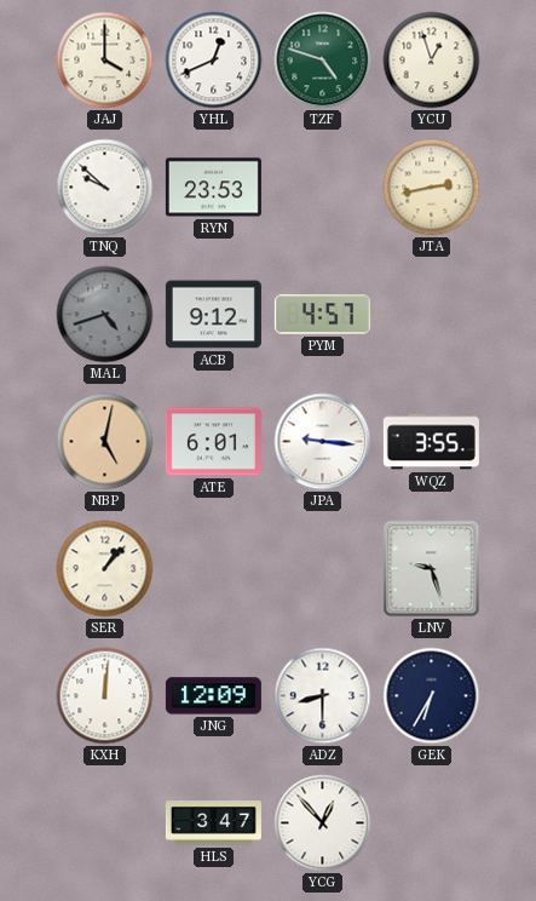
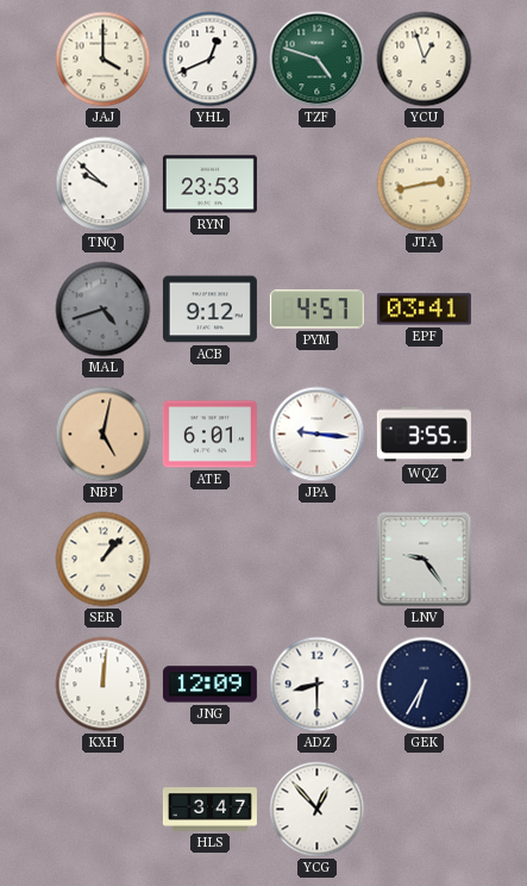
EPF: none -> 03:41
LNV: 9:27 -> 9:24
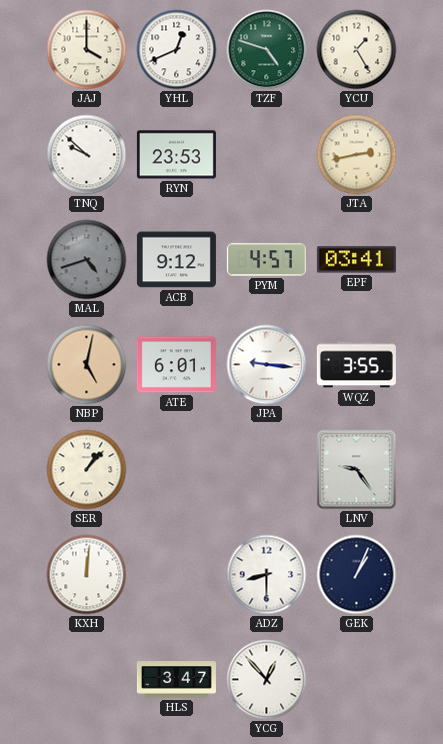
YCU: 12:57 -> 1:25
JNG: 12:09 -> none
GEK: 6:35 -> 1:04
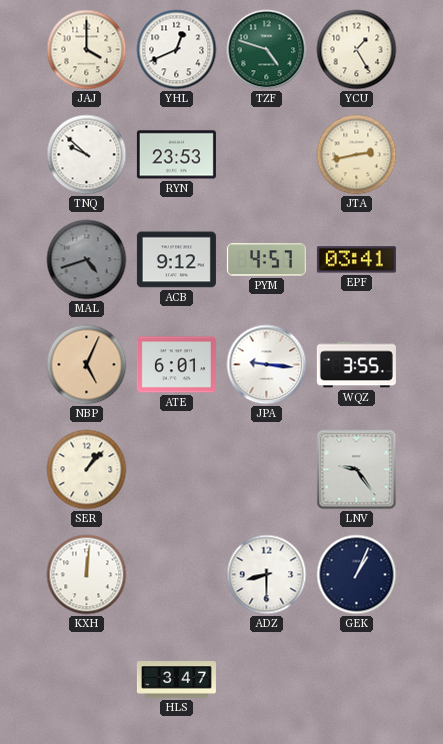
NBP: 5:02 -> 5:04
YCG: 12:53 -> none
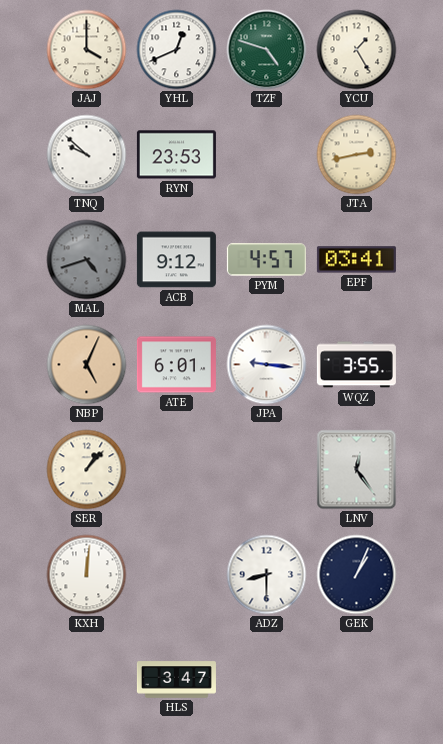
LNV: 9:24 -> 12:24
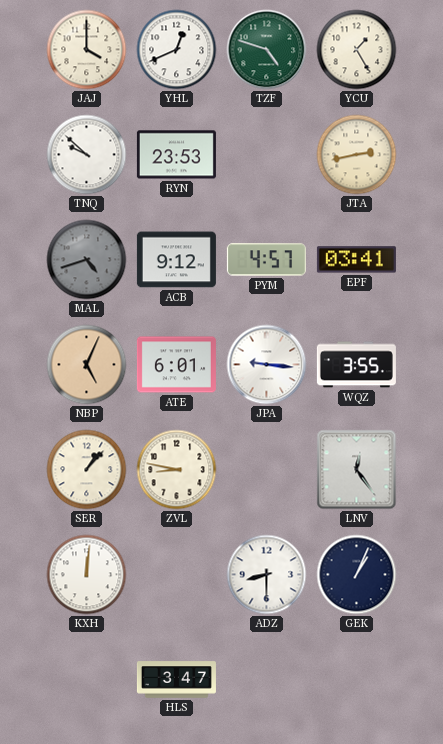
ZVL: none -> 8:47
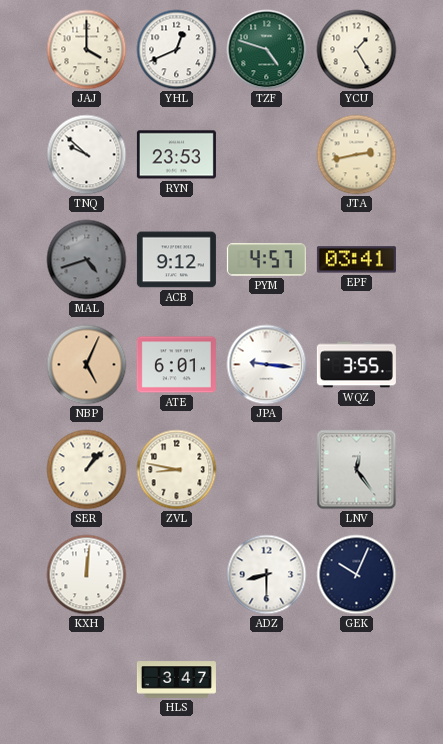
GEK: 1:04 -> 10:04
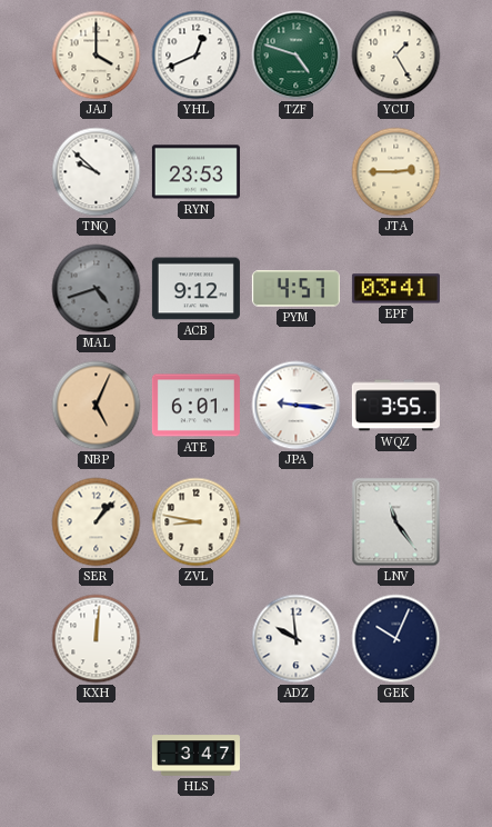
JTA: 2:43 -> 2:45
LNV: 12:24 -> 11:24
ADZ: 8:30 -> 9:59
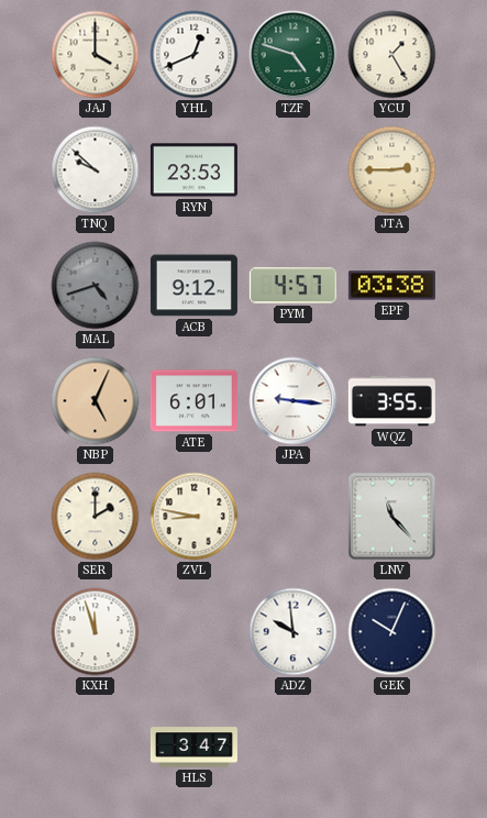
EPF: 03:41 -> 03:38
SER: 1:07 -> 2:00
LNV: 11:24 -> 11:23
KXH: 12:01 -> 11:57
